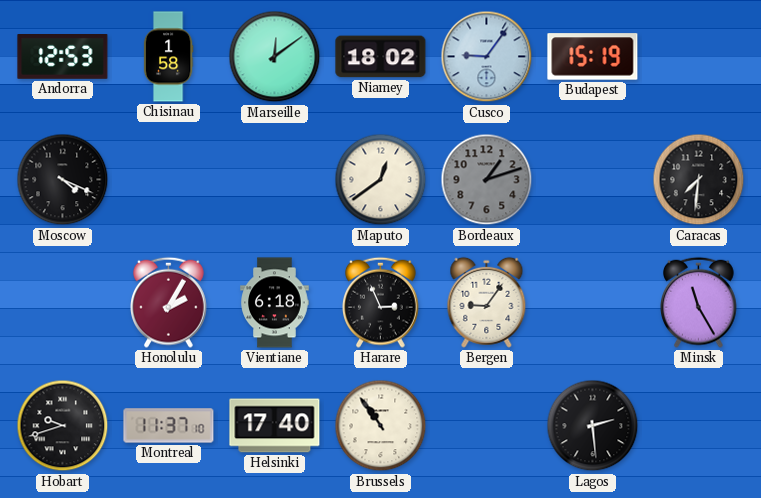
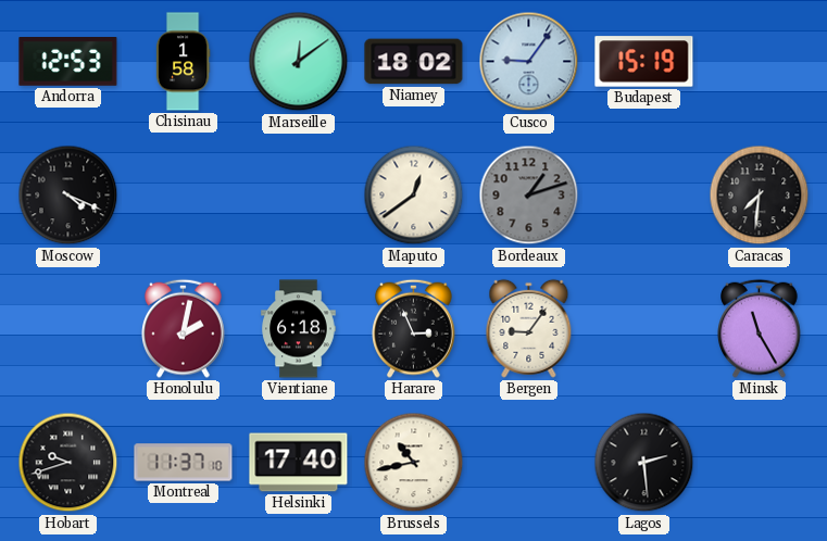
Honolulu: 2:05 -> 2:02
Brussels: 10:54 -> 10:43
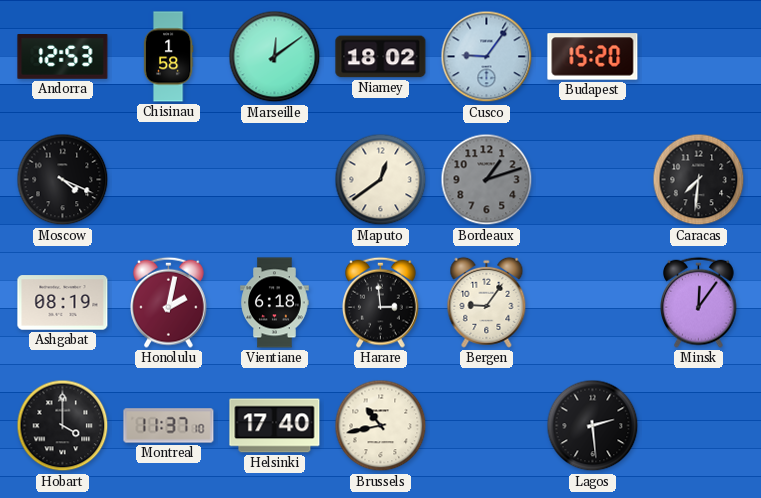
Budapest: 15:19 -> 15:20
Ashgabat: none -> 08:19
Harare: 2:56 -> 2:59
Minsk: 11:25 -> 12:06
Hobart: 9:42 -> 4:00
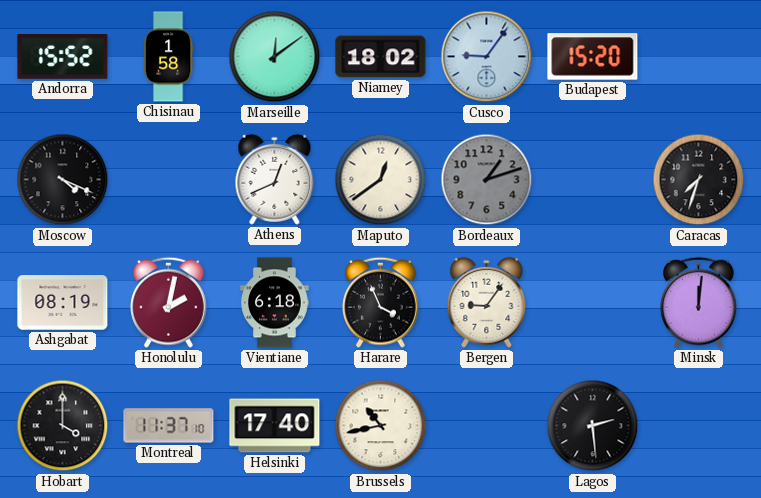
Andorra: 12:53 -> 15:52
Athens: none -> 12:41
Caracas: 7:31 -> 7:33
Harare: 2:59 -> 3:56
Minsk: 12:06 -> 12:01
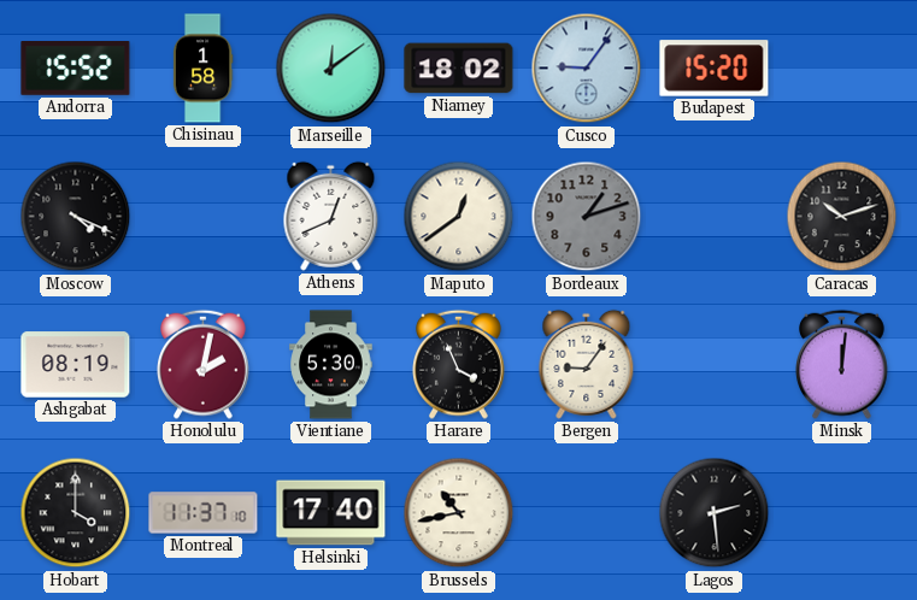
Caracas: 7:33 -> 10:12
Vientiane: 6:18 -> 5:30
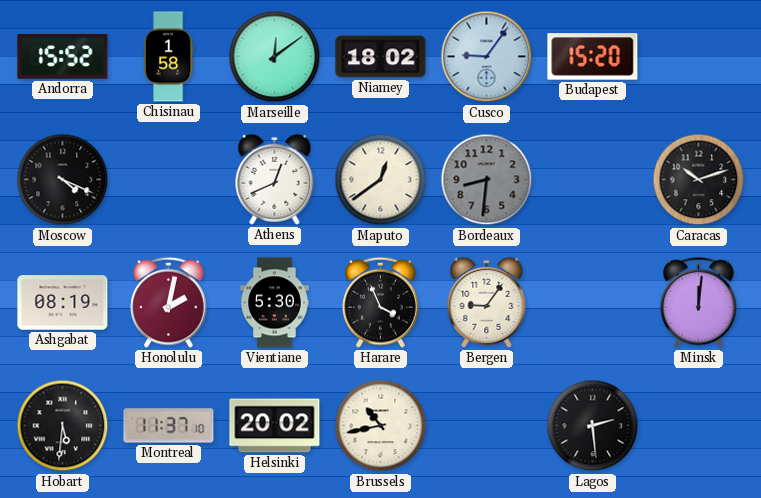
Bordeaux: 1:12 -> 8:31
Hobart: 4:00 -> 5:31
Helsinki: 17:40 -> 20:02
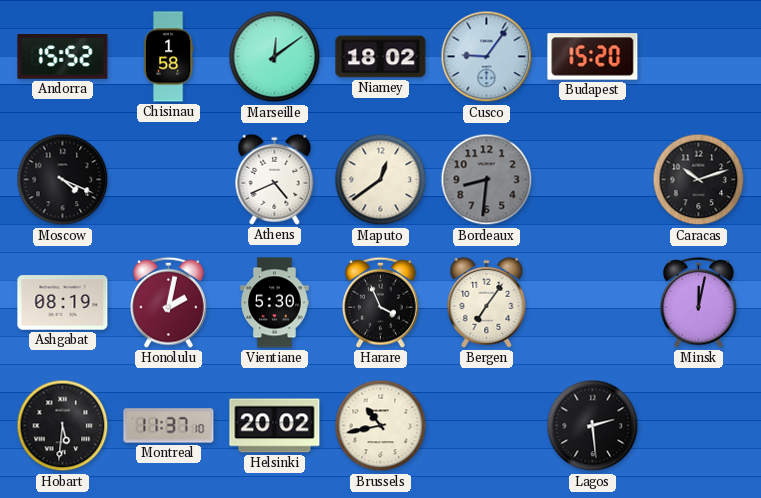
Athens: 12:41 -> 4:41
Bergen: 9:06 -> 7:06
Minsk: 12:01 -> 12:02
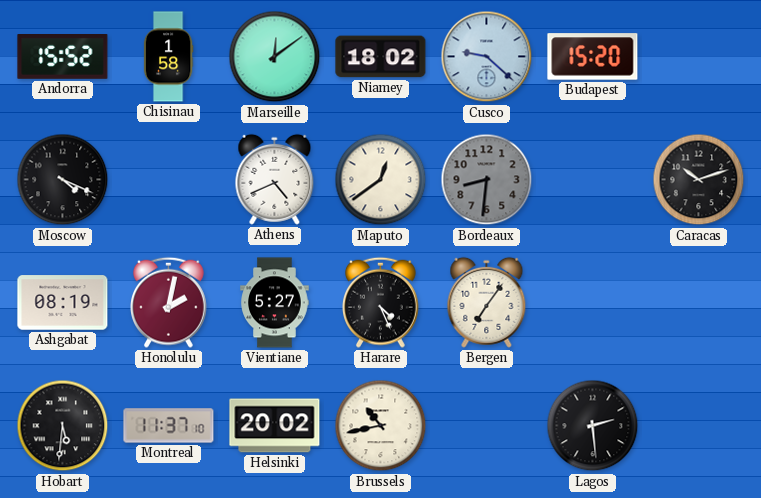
Cusco: 9:06 -> 9:22
Vientiane: 5:30 -> 5:27
Harare: 3:56 -> 4:26
Minsk: 12:02 -> none
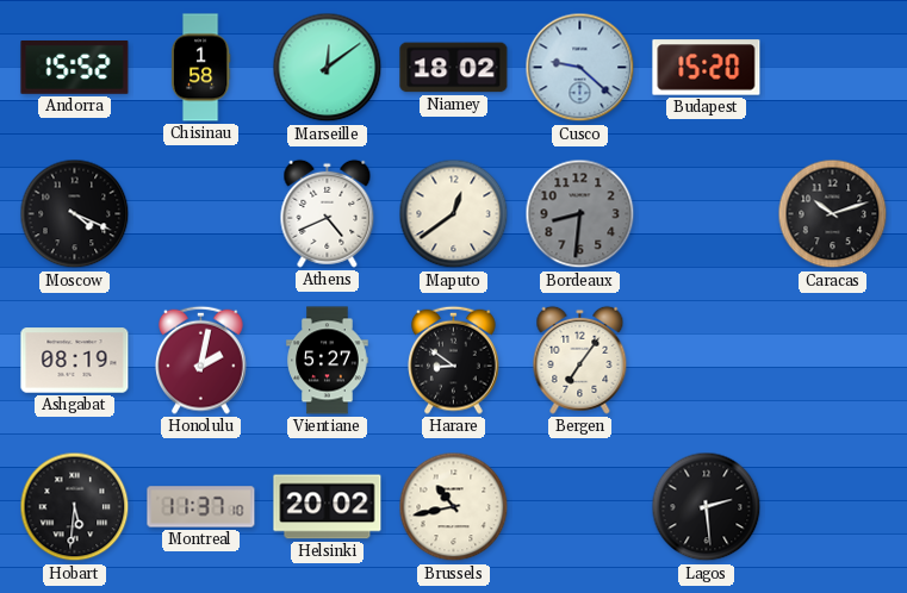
Harare: 4:26 -> 8:51
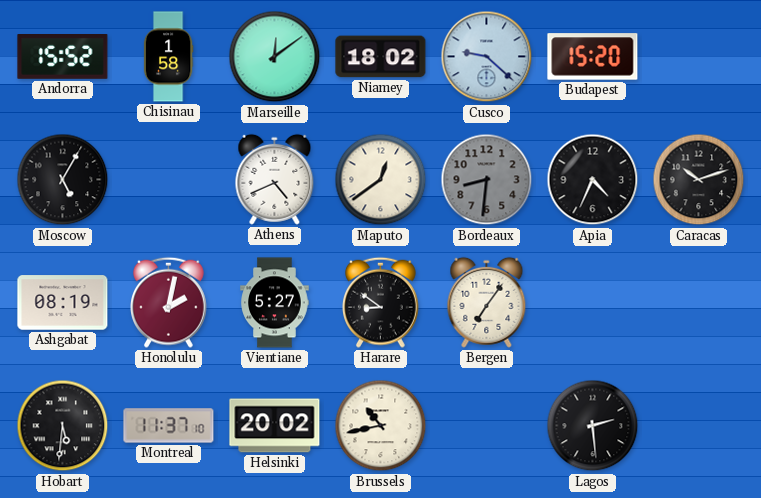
Moscow: 4:19 -> 5:05
Apia: none -> 4:34
